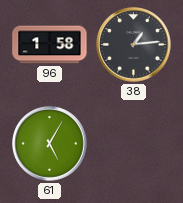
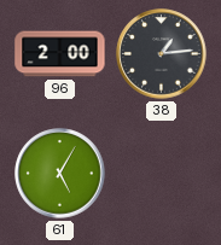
96: 1:58 -> 2:00
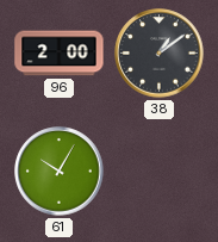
38: 1:14 -> 1:09
61: 5:05 -> 10:05
